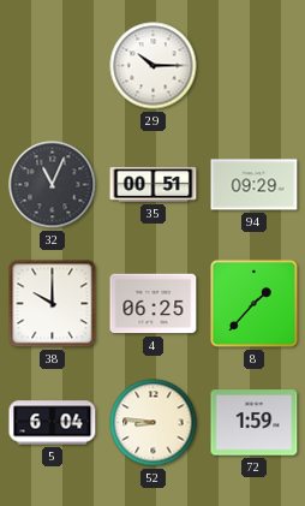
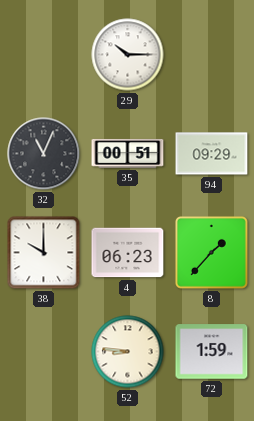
4: 06:25 -> 06:23
5: 6:04 -> none
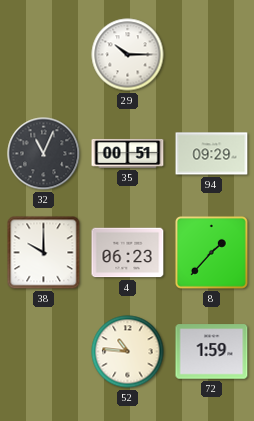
52: 8:46 -> 10:46
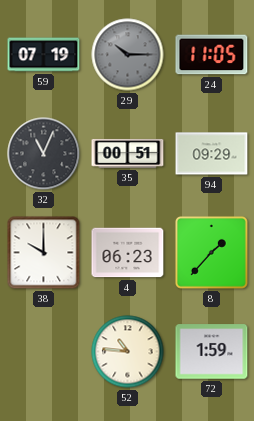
59: none -> 07:19
29 dial: white -> grey
24: none -> 11:05
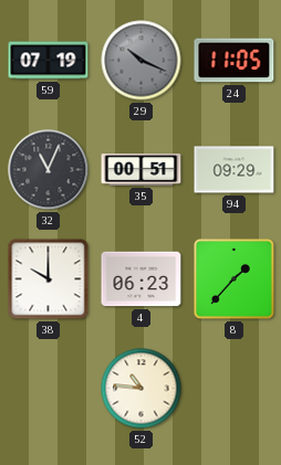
29: 10:15 -> 10:19
72: 1:59 -> none
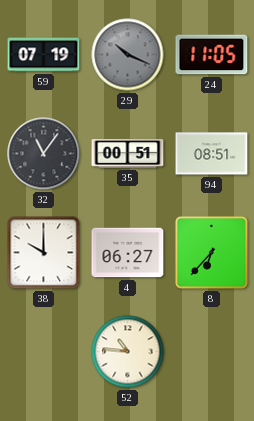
32: 11:04 -> 11:06
94: 09:29 -> 08:51
4: 06:23 -> 06:27
8: 1:37 -> 6:37
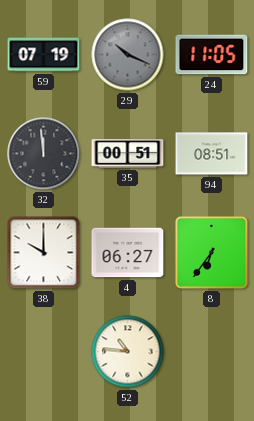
32: 11:06 -> 11:59
8: 6:37 -> 6:36
